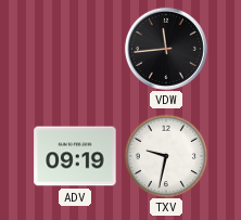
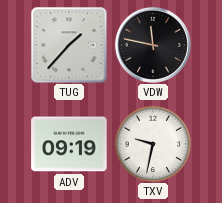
TUG: none -> 1:37
VDW: 11:44 -> 11:47
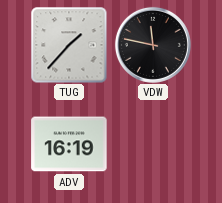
ADV: 09:19 -> 16:19
TXV: 9:32 -> none
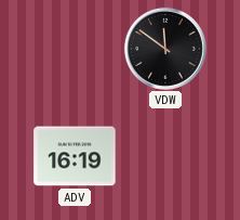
TUG: 1:37 -> none
VDW: 11:47 -> 11:51
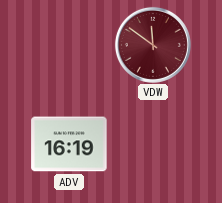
VDW dial: black -> burgundy
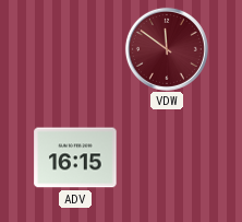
ADV: 16:19 -> 16:15
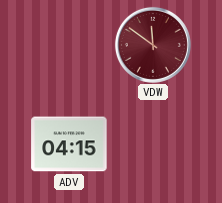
ADV: 16:15 -> 04:15
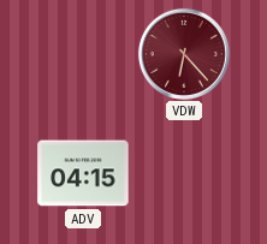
VDW: 11:51 -> 6:23
